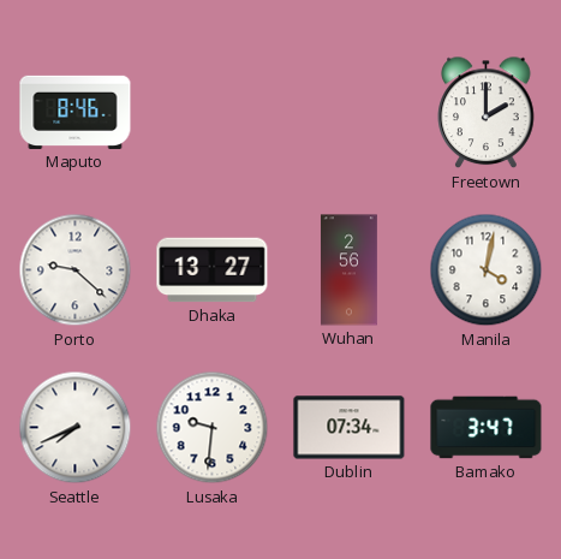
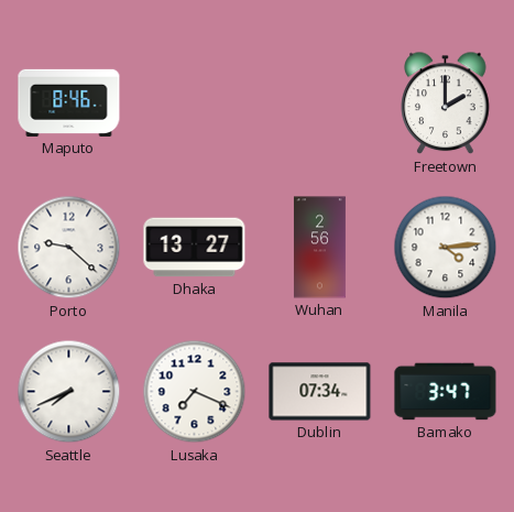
Manila: 4:02 -> 4:14
Lusaka: 9:31 -> 7:19
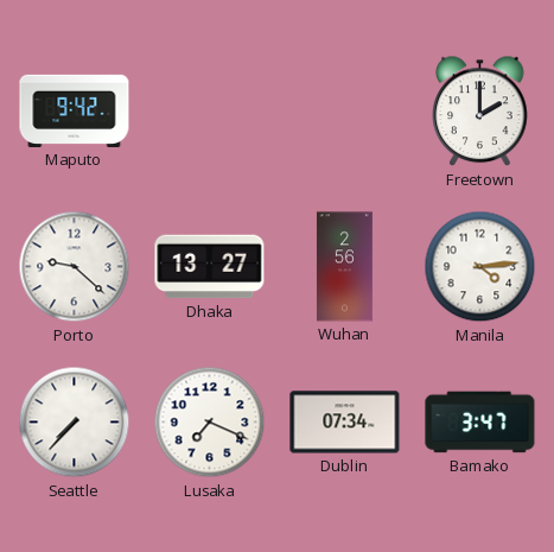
Maputo: 8:46 -> 9:42
Seattle: 7:41 -> 7:37
